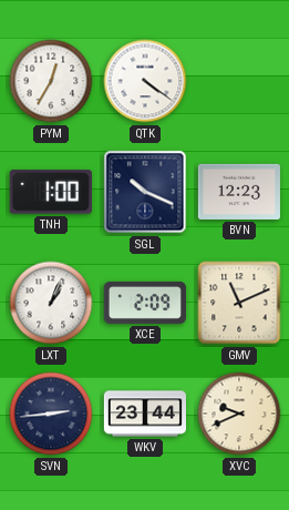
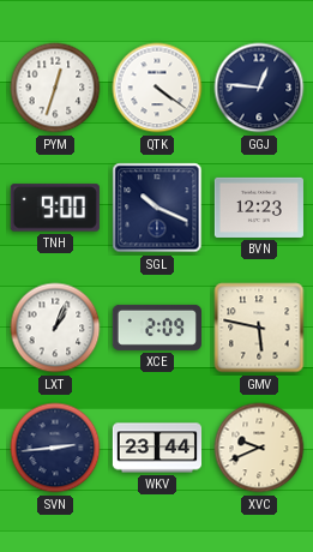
PYM: 12:35 -> 12:33
GGJ: none -> 12:46
TNH: 1:00 -> 9:00
GMV: 11:11 -> 5:47
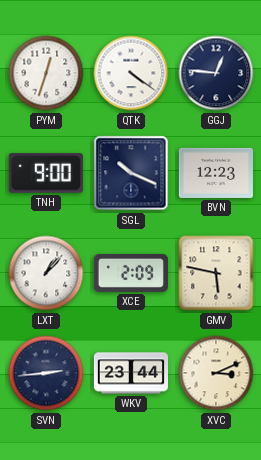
LXT: 1:04 -> 1:07
XVC: 9:41 -> 3:11
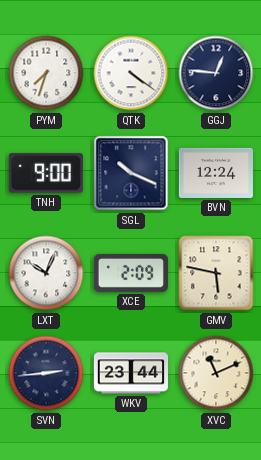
PYM: 12:33 -> 7:33
BVN: 12:23 -> 12:24
LXT: 1:07 -> 10:04
XVC: 3:11 -> 11:11
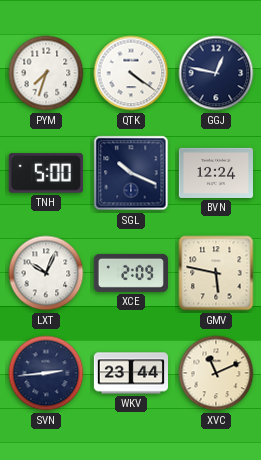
GGJ: 12:46 -> 12:47
TNH: 9:00 -> 5:00
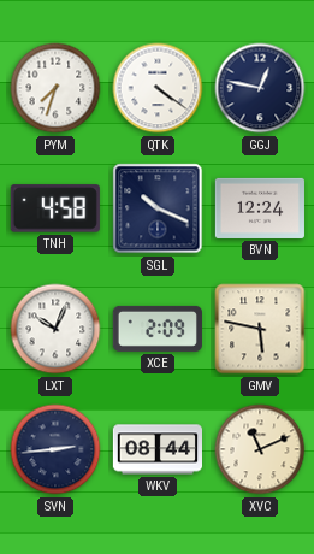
TNH: 5:00 -> 4:58
WKV: 23:44 -> 08:44
